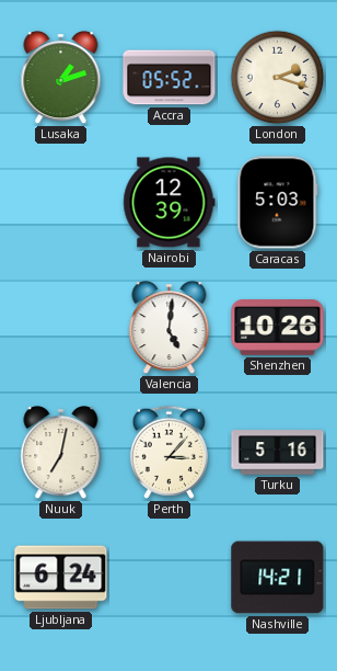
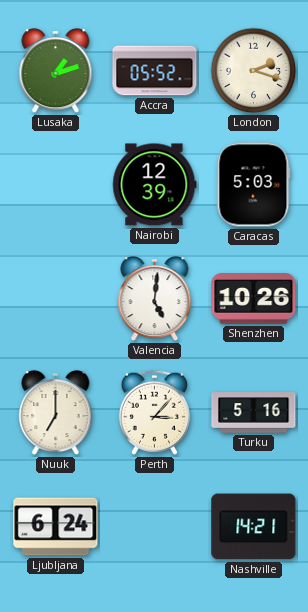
Nuuk: 7:02 -> 7:00
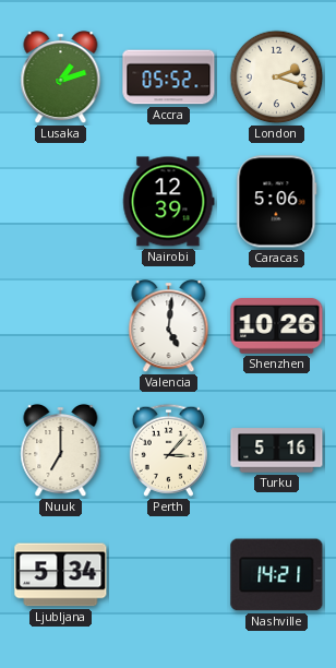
Caracas: 5:03 -> 5:06
Ljubljana: 6:24 -> 5:34
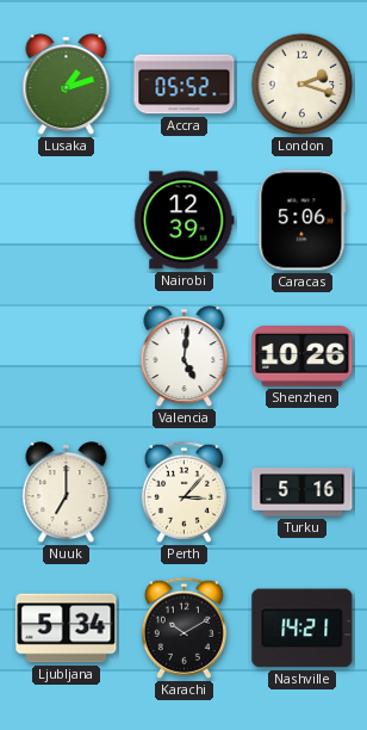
Karachi: none -> 10:10
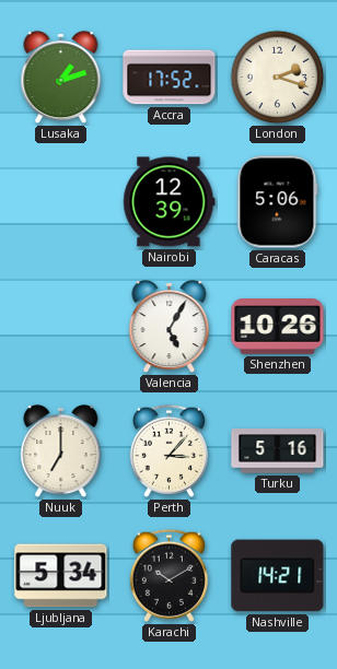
Accra: 05:52 -> 17:52
Valencia: 5:01 -> 5:05
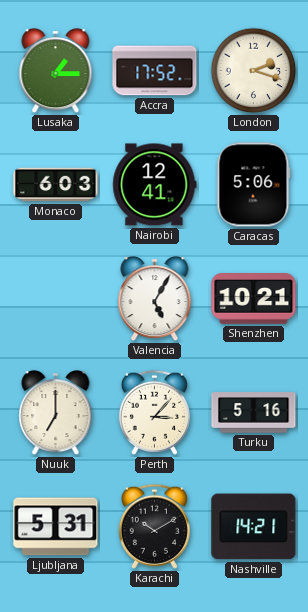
Lusaka: 1:12 -> 1:15
Monaco: none -> 6:03
Nairobi: 12:39 -> 12:41
Shenzhen: 10:26 -> 10:21
Ljubljana: 5:34 -> 5:31
